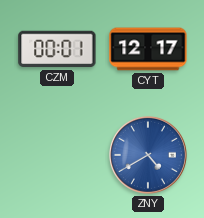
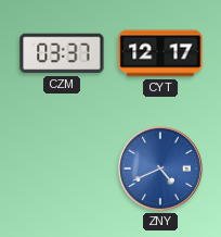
CZM: 00:01 -> 03:37
ZNY: 4:40 -> 4:41
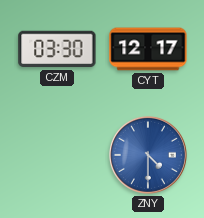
CZM: 03:37 -> 03:30
ZNY: 4:41 -> 4:30
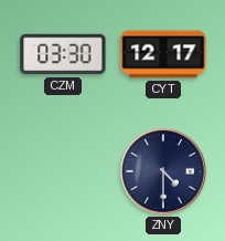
ZNY dial: blue -> navy
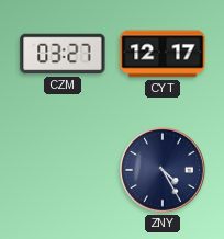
CZM: 03:30 -> 03:27
ZNY: 4:30 -> 4:25
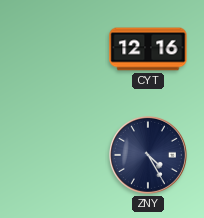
CZM: 03:27 -> none
CYT: 12:17 -> 12:16
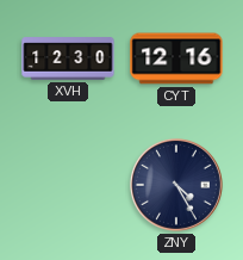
XVH: none -> 12:30
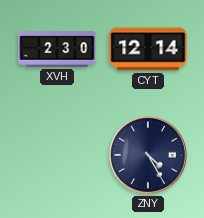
XVH: 12:30 -> 2:30
CYT: 12:16 -> 12:14
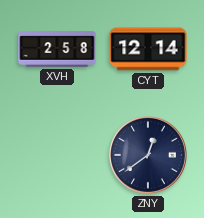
XVH: 2:30 -> 2:58
ZNY: 4:25 -> 12:39
